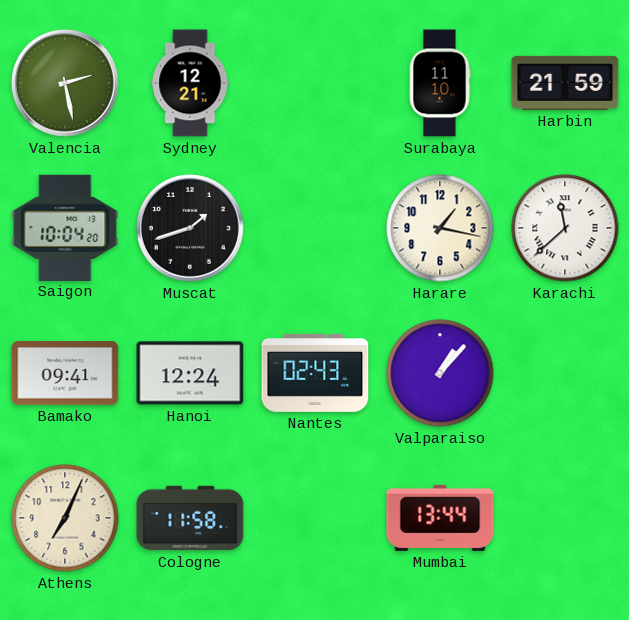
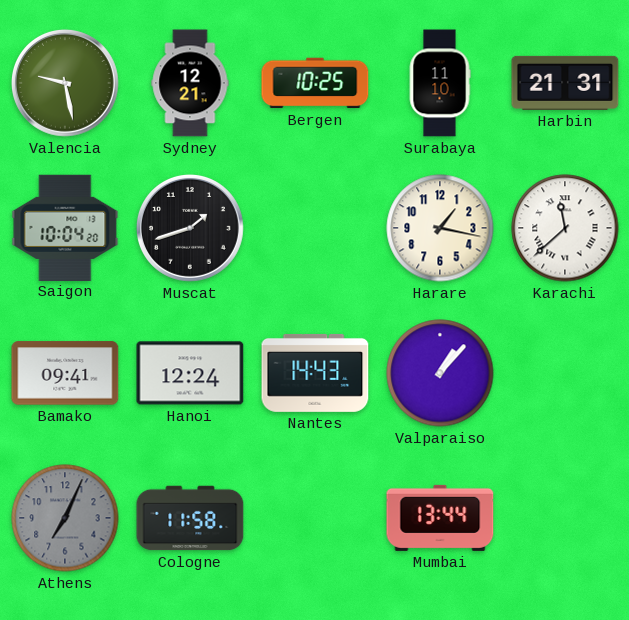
Valencia: 2:28 -> 9:28
Bergen: none -> 10:25
Harbin: 21:59 -> 21:31
Nantes: 02:43 -> 14:43
Athens dial: cream -> grey
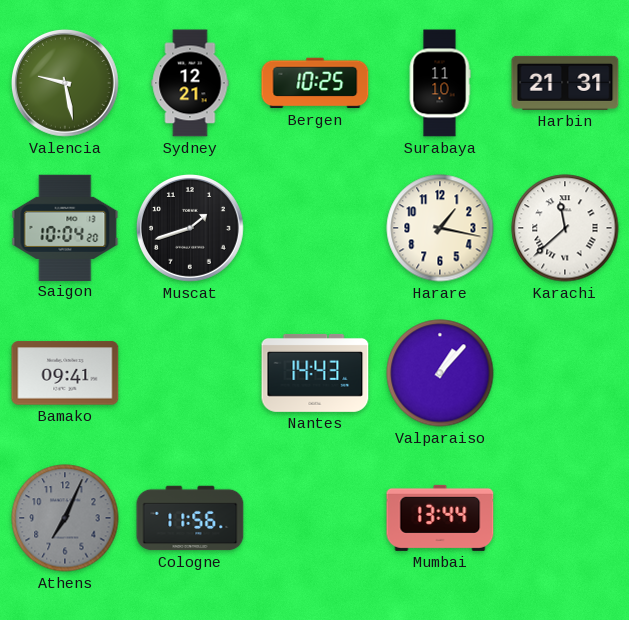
Hanoi: 12:24 -> none
Cologne: 11:58 -> 11:56
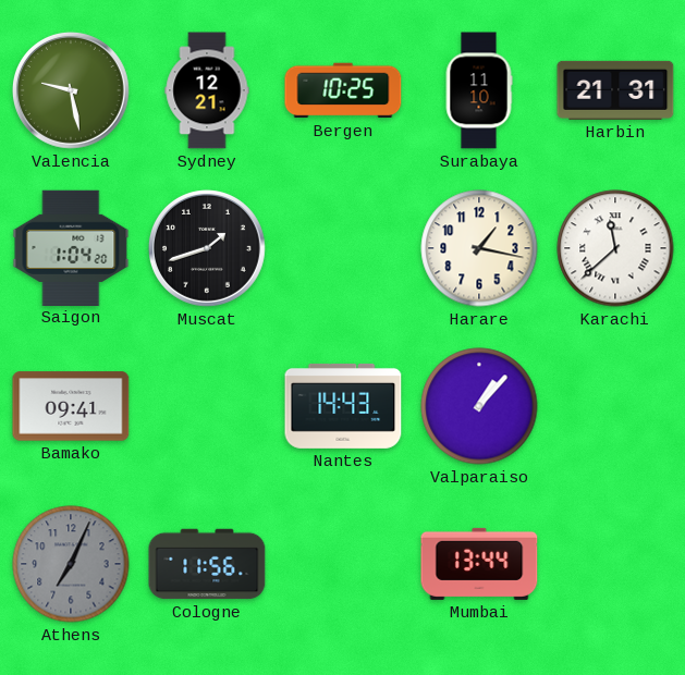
Saigon: 10:04 -> 1:04
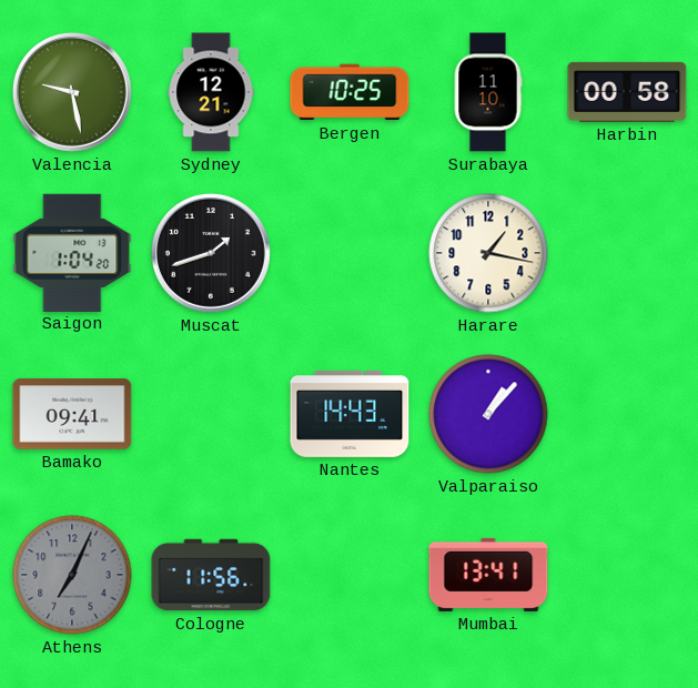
Harbin: 21:31 -> 00:58
Karachi: 11:38 -> none
Mumbai: 13:44 -> 13:41
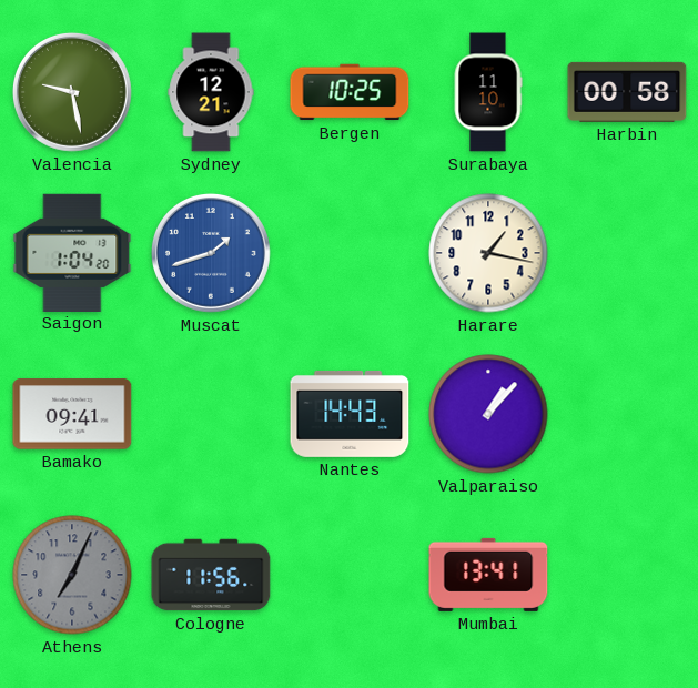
Muscat dial: black -> blue
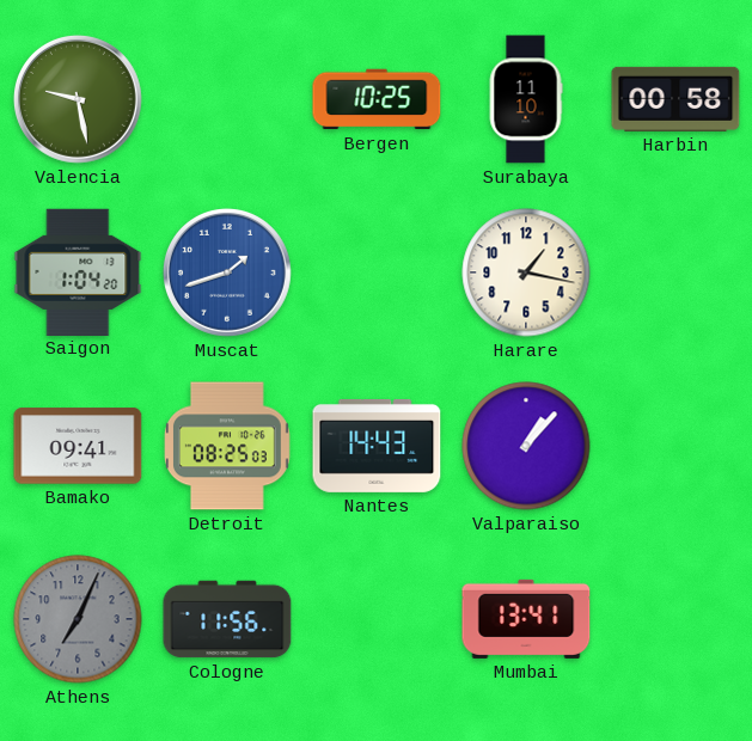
Sydney: 12:21 -> none
Detroit: none -> 08:25
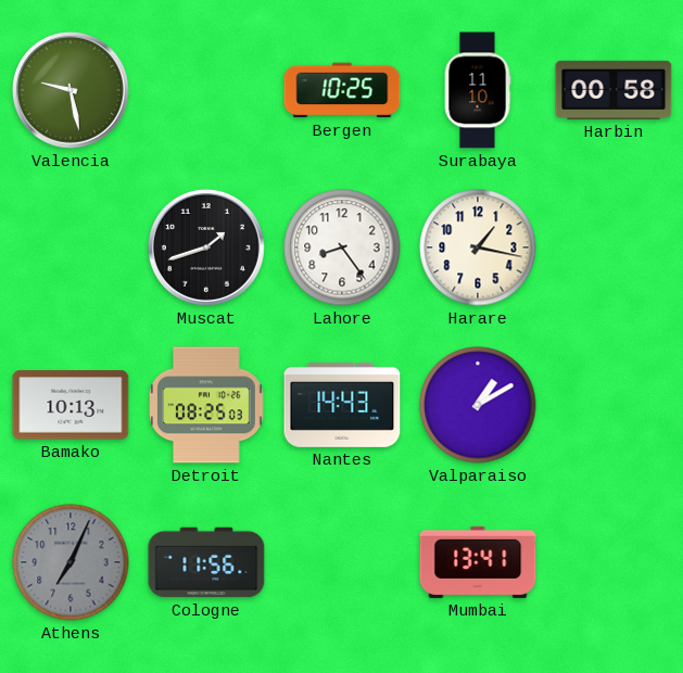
Saigon: 1:04 -> none
Muscat dial: blue -> black
Lahore: none -> 8:24
Bamako: 09:41 -> 10:13
Valparaiso: 1:07 -> 1:10
